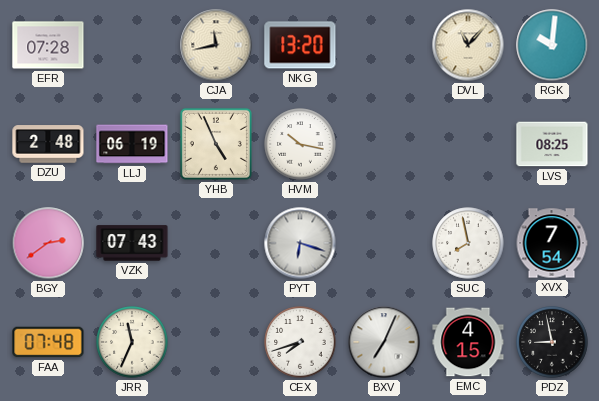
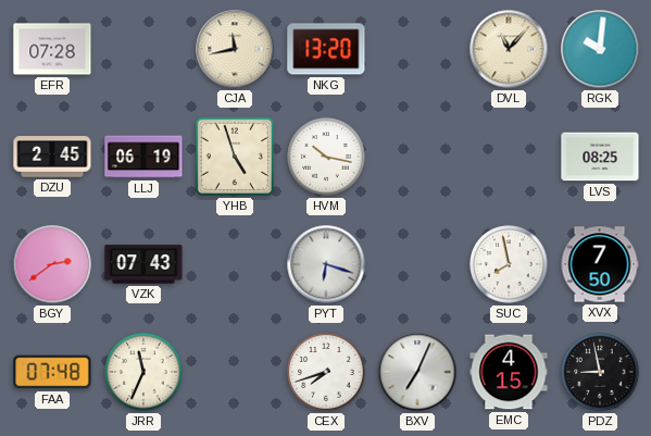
DZU: 2:48 -> 2:45
YHB: 4:56 -> 4:57
XVX: 7:54 -> 7:50
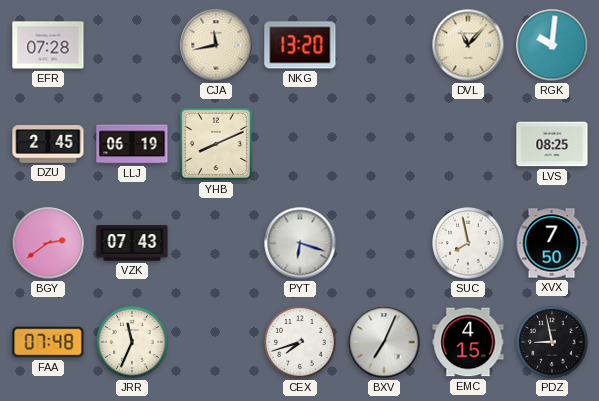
YHB: 4:57 -> 8:11
HVM: 10:17 -> none
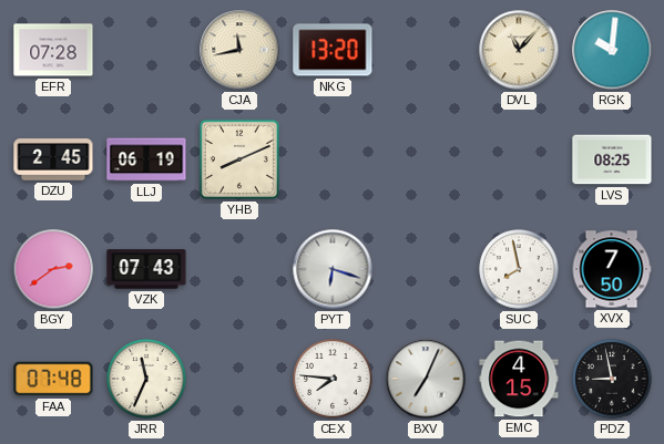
CEX: 7:42 -> 7:46
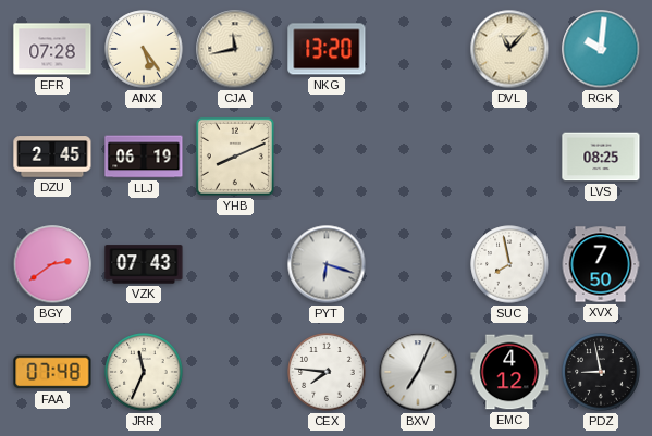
ANX: none -> 5:24
EMC: 4:15 -> 4:12
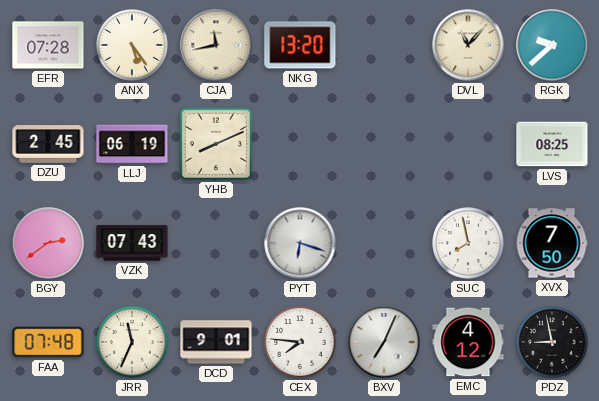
RGK: 10:01 -> 9:38
DCD: none -> 9:01
